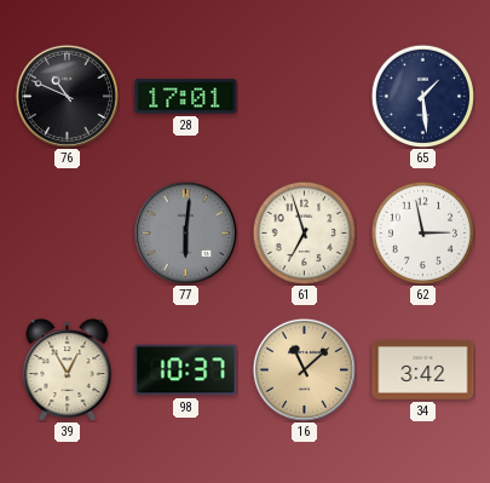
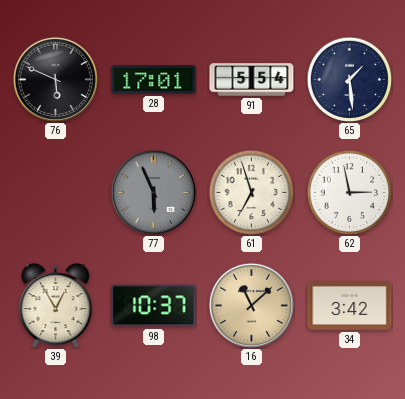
76: 10:49 -> 5:49
91: none -> 5:54
77: 6:01 -> 5:56
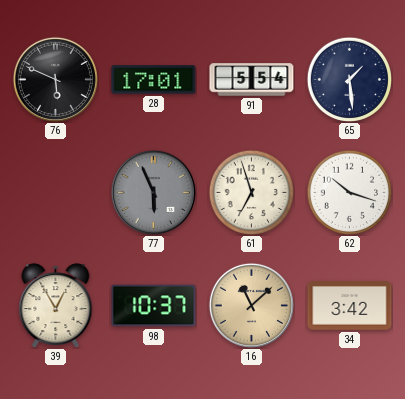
62: 2:58 -> 10:18
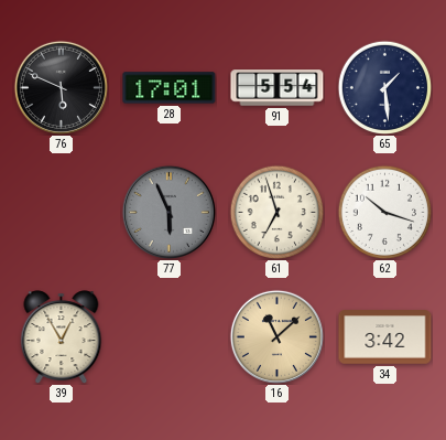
98: 10:37 -> none
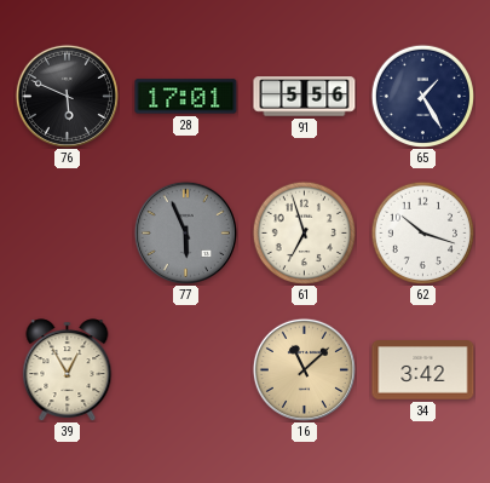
91: 5:54 -> 5:56
65: 1:29 -> 1:25
